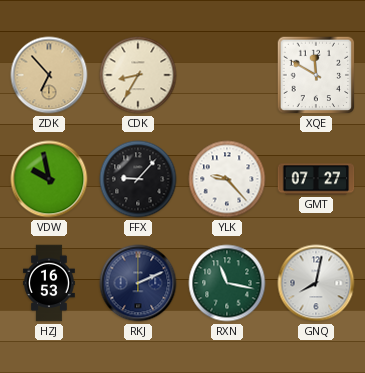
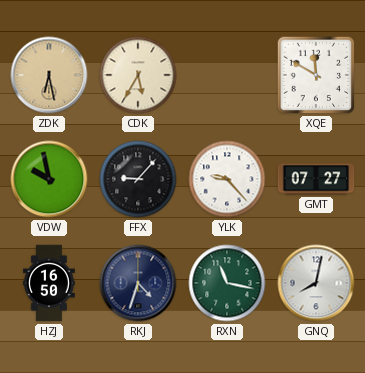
ZDK: 6:53 -> 6:28
CDK: 8:35 -> 5:35
HZJ: 16:53 -> 16:50
RKJ: 2:11 -> 4:33
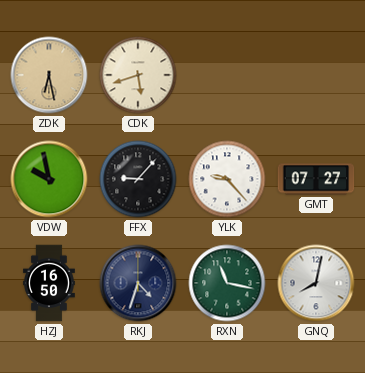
CDK: 5:35 -> 5:42
XQE: 11:50 -> none
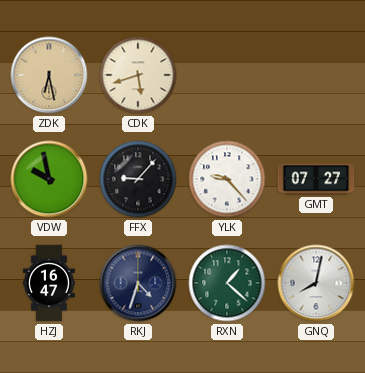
HZJ: 16:50 -> 16:47
RXN: 11:17 -> 1:22
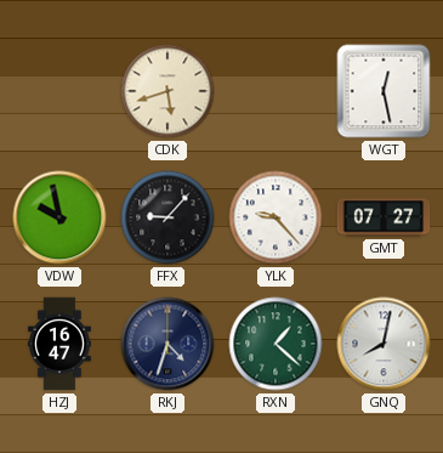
ZDK: 6:28 -> none
WGT: none -> 12:28
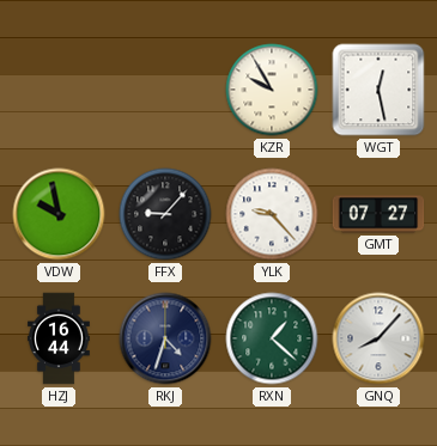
CDK: 5:42 -> none
KZR: none -> 9:55
HZJ: 16:47 -> 16:44
GNQ: 8:02 -> 8:07
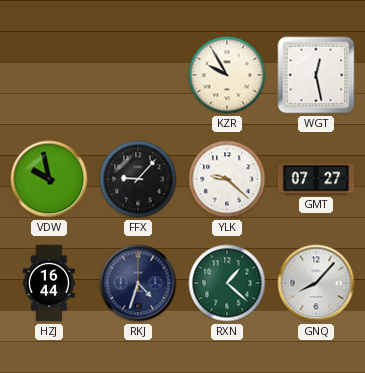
YLK: 9:23 -> 9:22
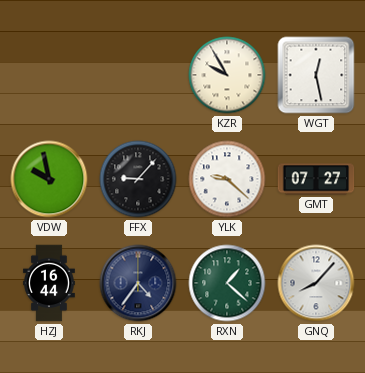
RKJ: 4:33 -> 4:36
